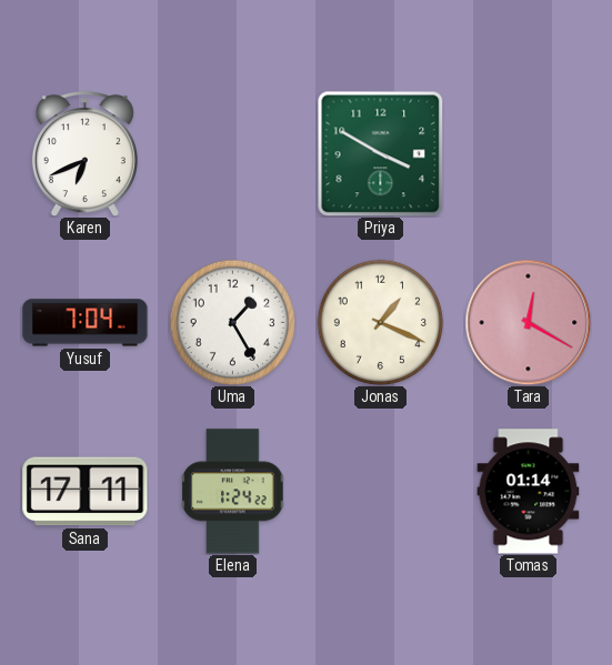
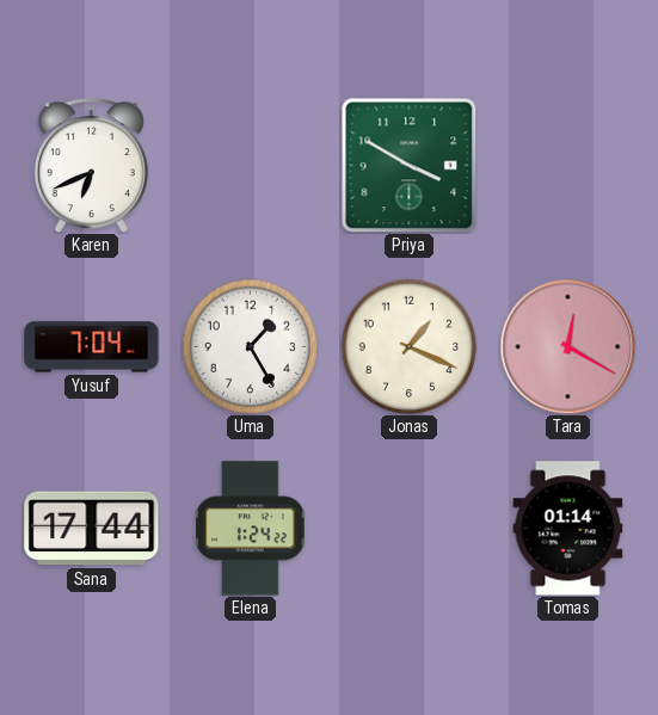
Sana: 17:11 -> 17:44
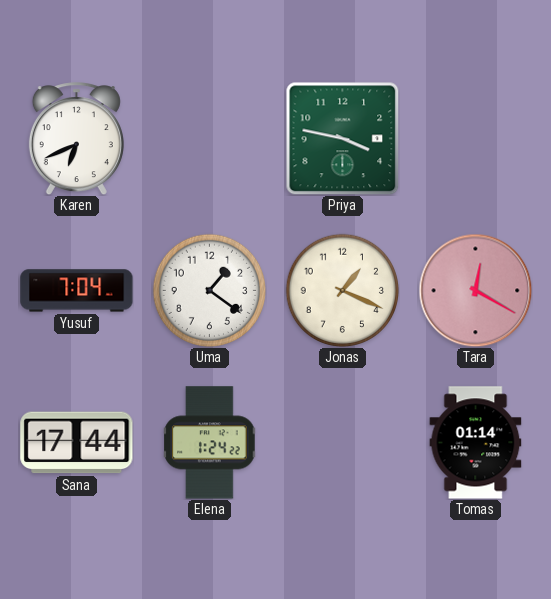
Priya: 3:50 -> 3:47
Uma: 1:25 -> 1:21
